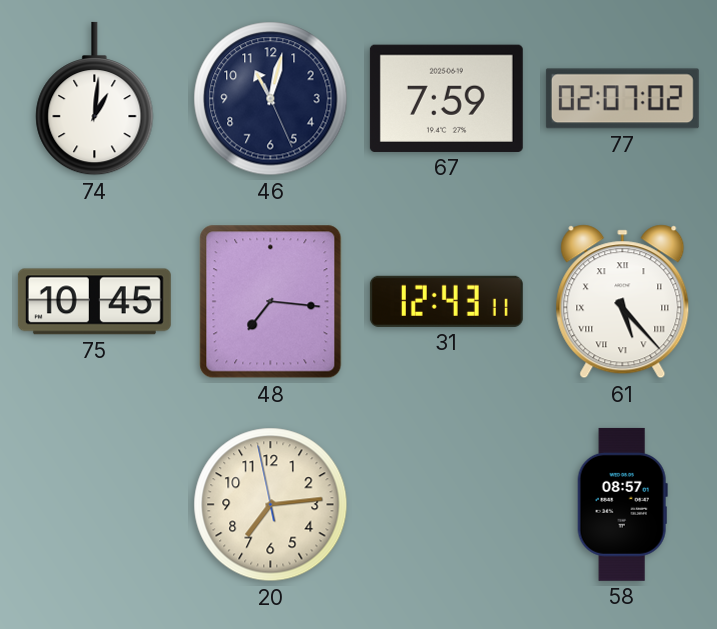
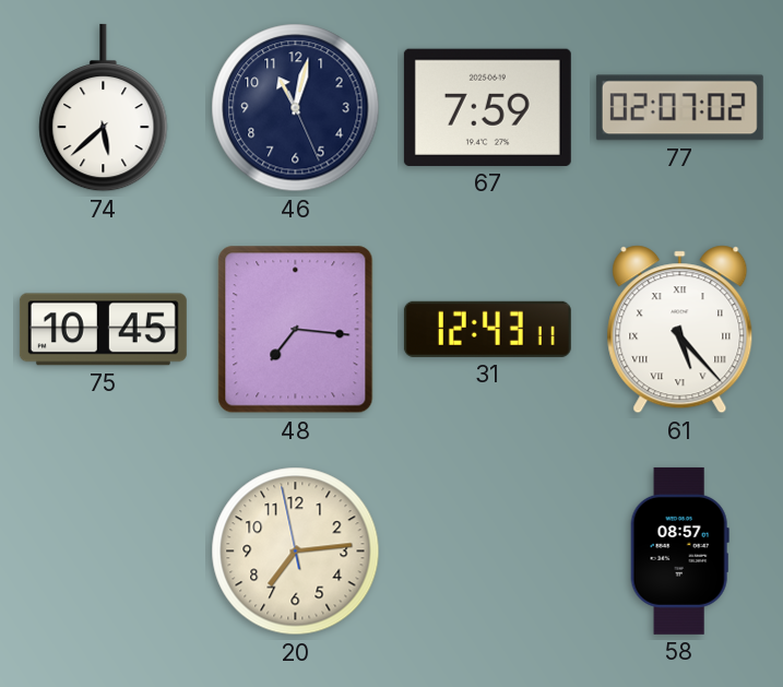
74: 1:01 -> 5:38
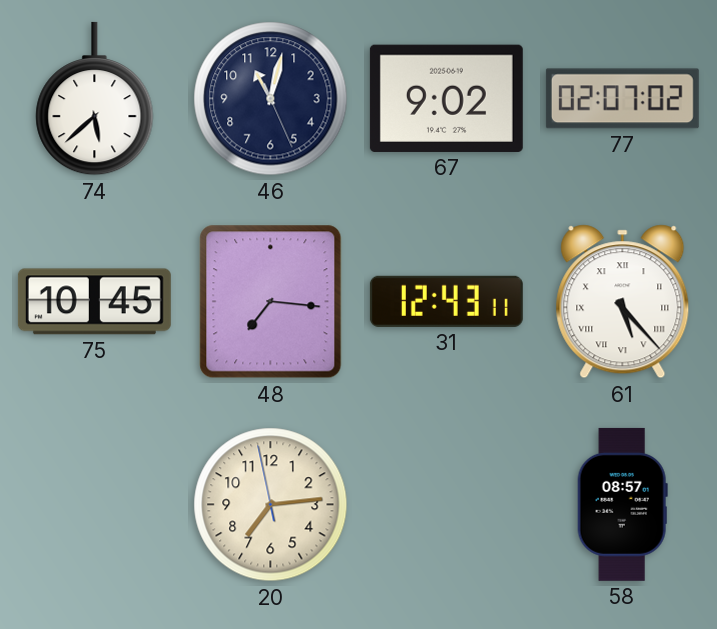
67: 7:59 -> 9:02
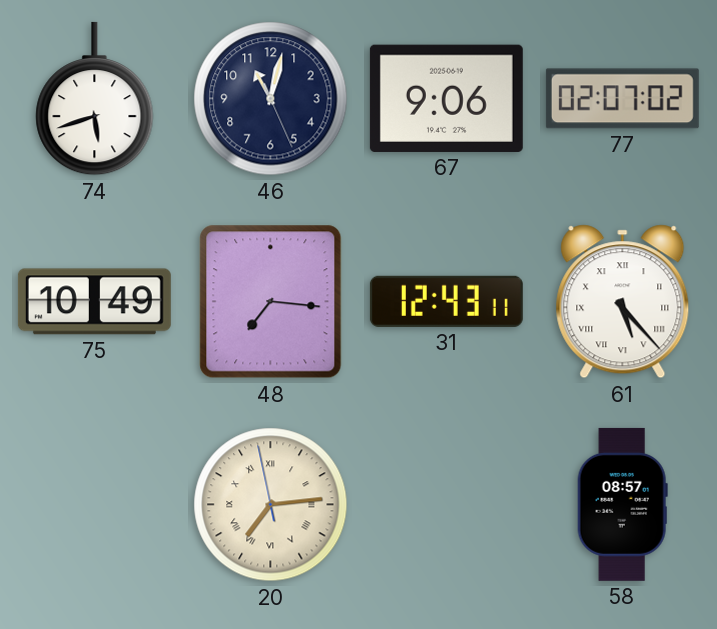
74: 5:38 -> 5:42
67: 9:02 -> 9:06
75: 10:45 -> 10:49
20 numerals: Arabic -> Roman
